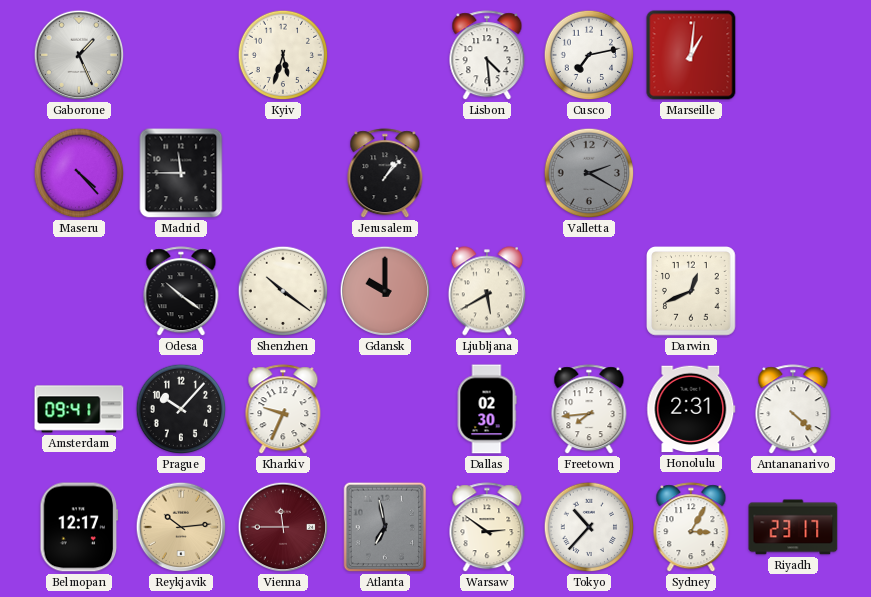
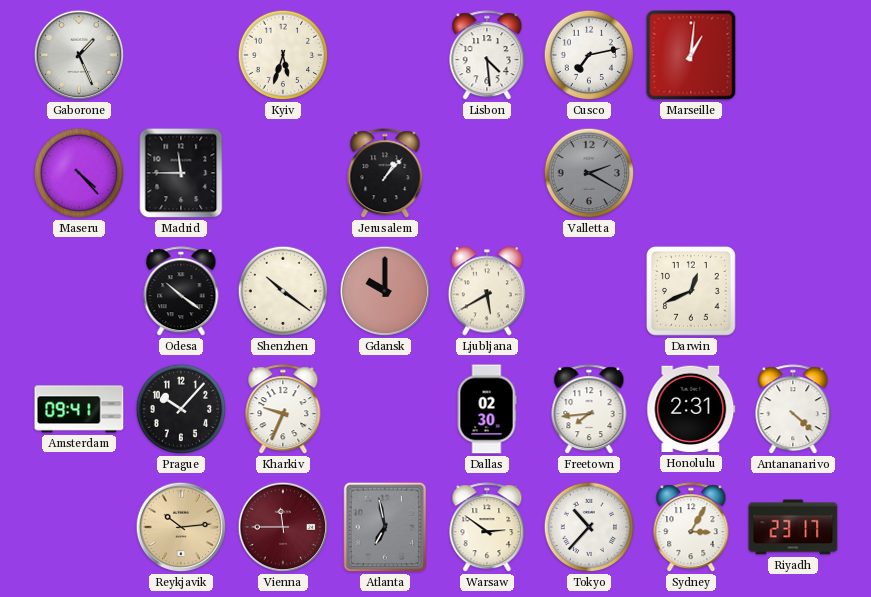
Belmopan: 12:17 -> none
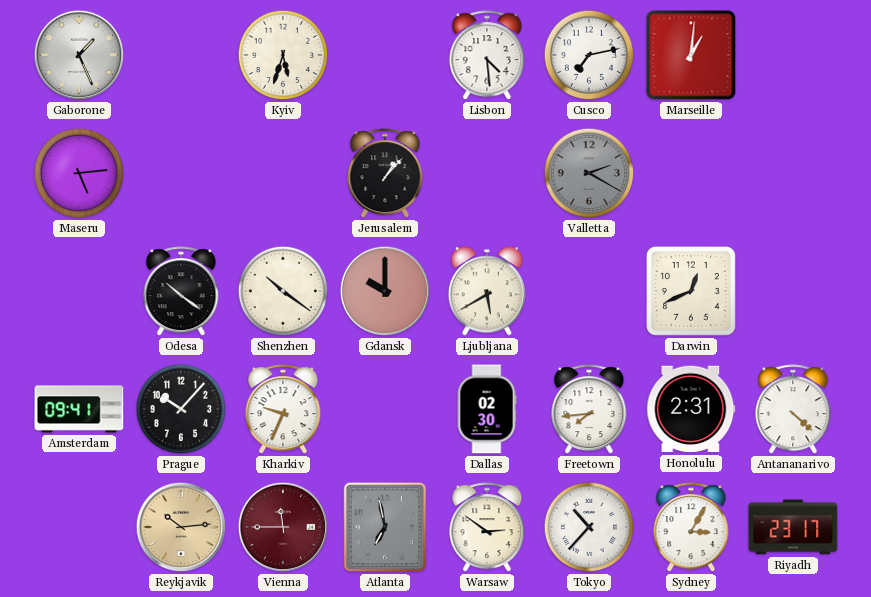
Maseru: 4:23 -> 5:14
Madrid: 11:45 -> none
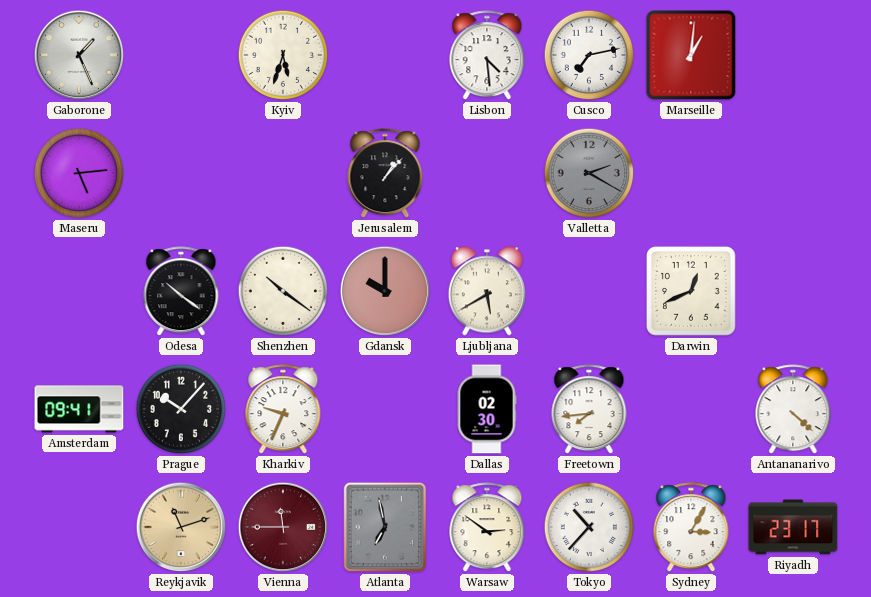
Honolulu: 2:31 -> none
Reykjavik: 10:14 -> 11:12
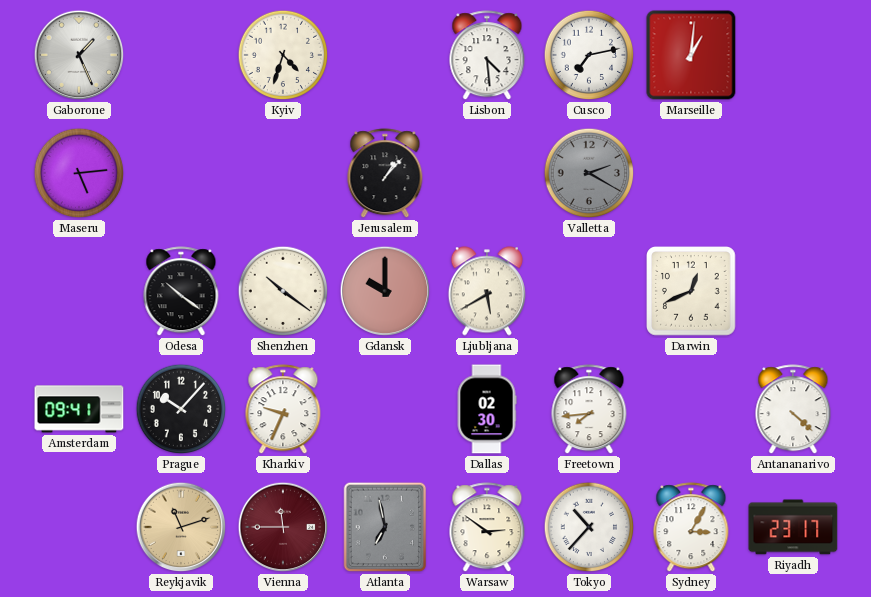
Kyiv: 5:33 -> 4:33
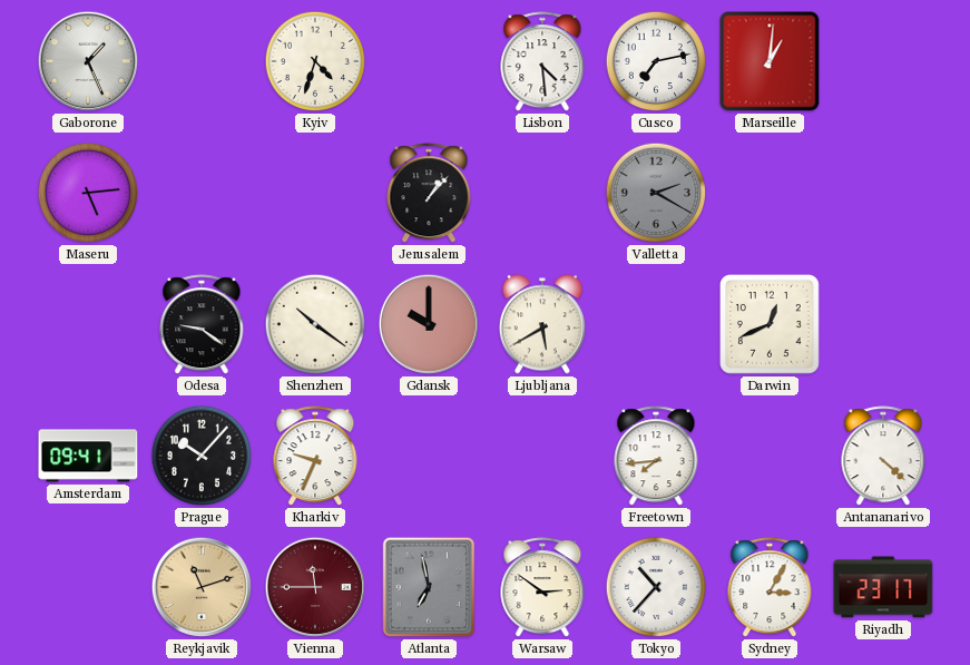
Odesa: 10:21 -> 9:21
Dallas: 02:30 -> none
